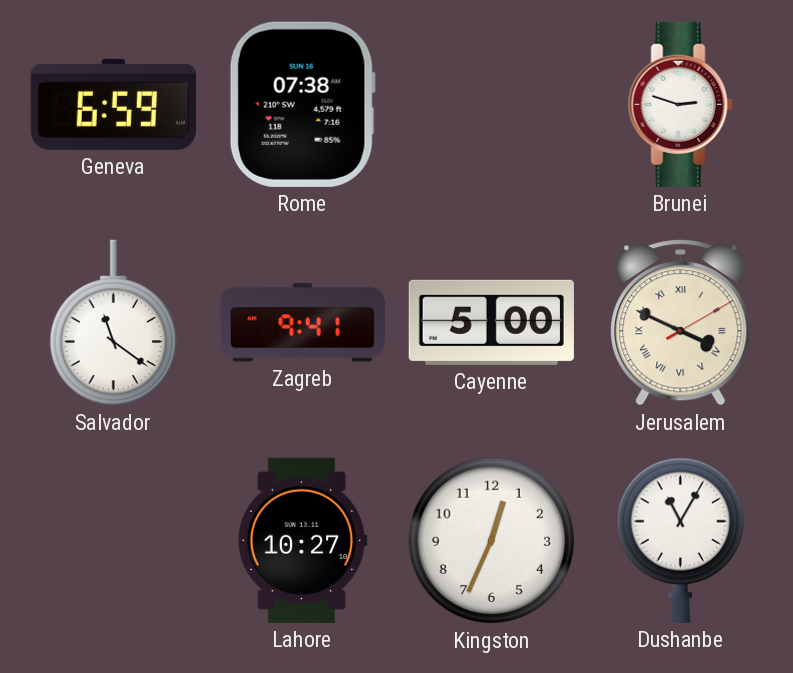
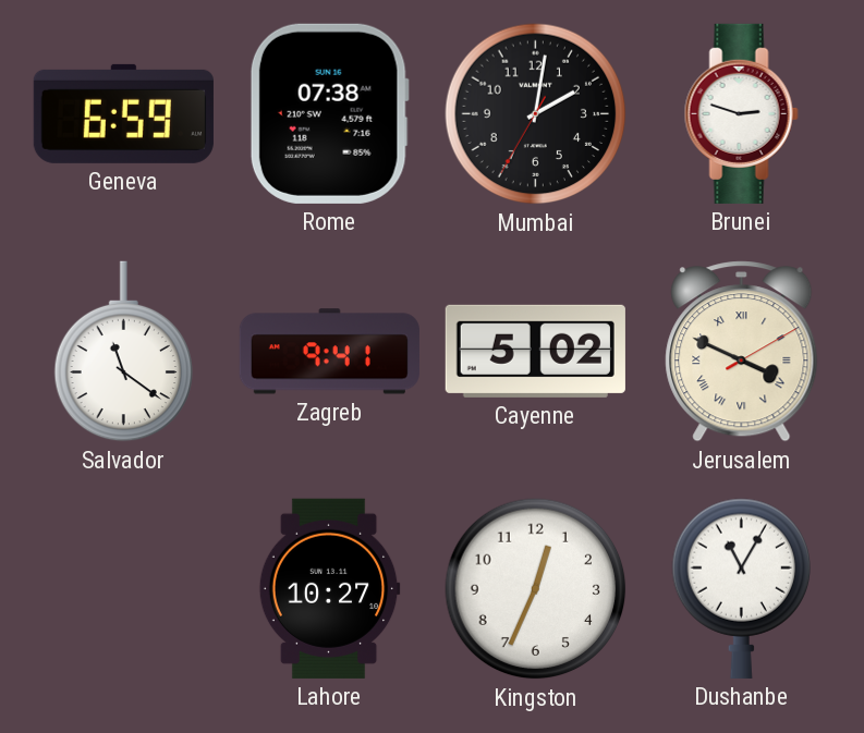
Mumbai: none -> 2:01
Cayenne: 5:00 -> 5:02
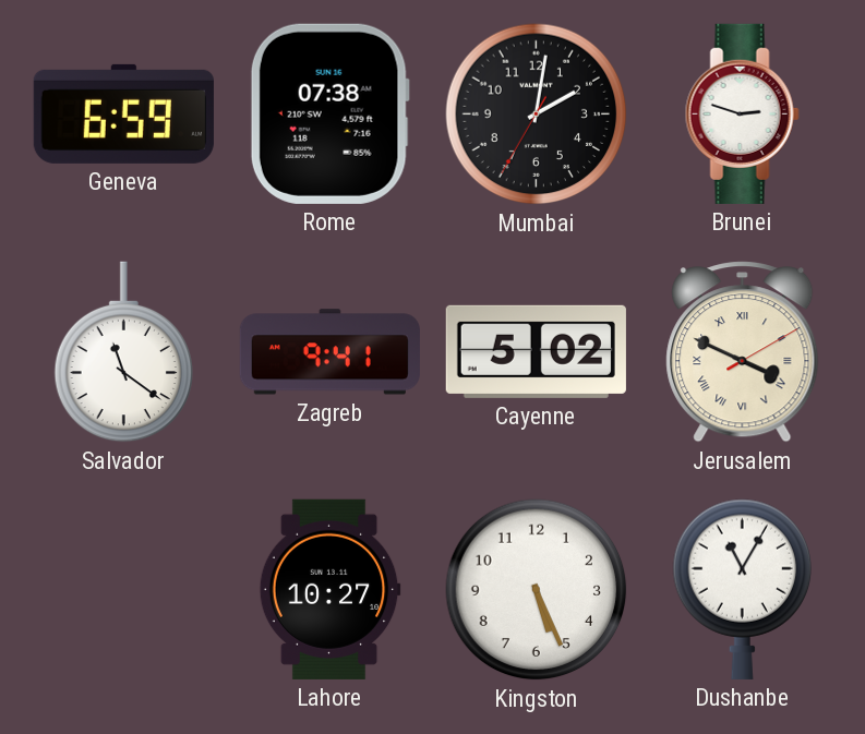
Kingston: 12:34 -> 5:26
